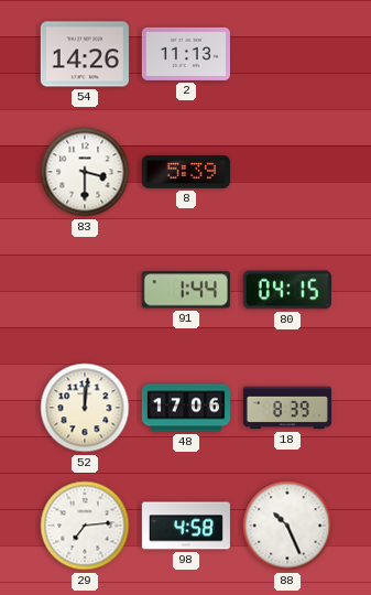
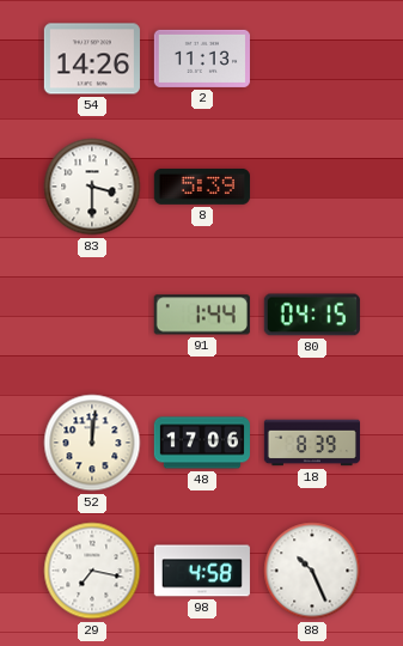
29: 7:14 -> 7:17
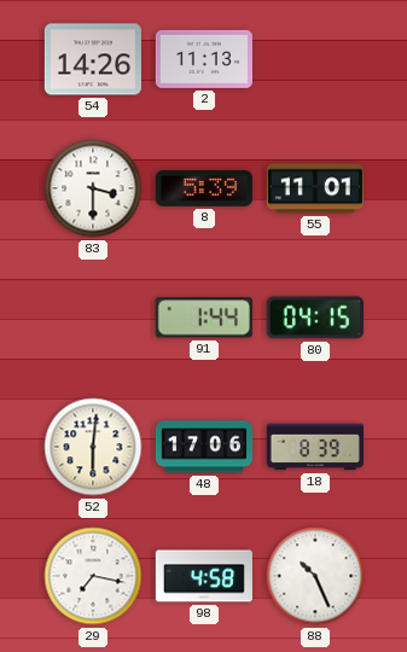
55: none -> 11:01
52: 12:01 -> 6:01
